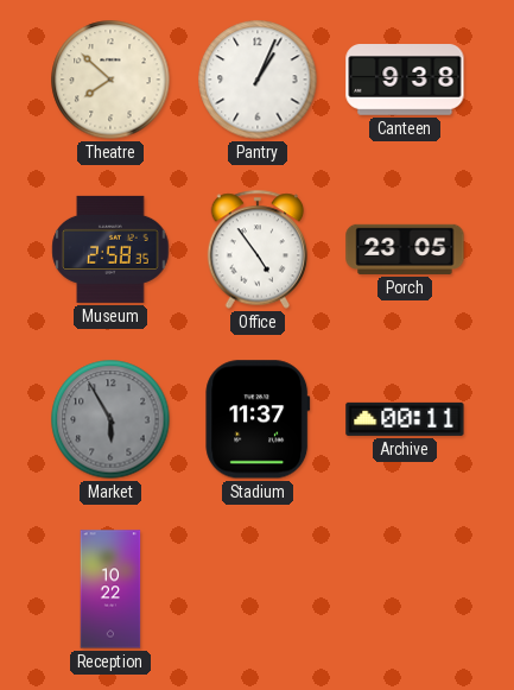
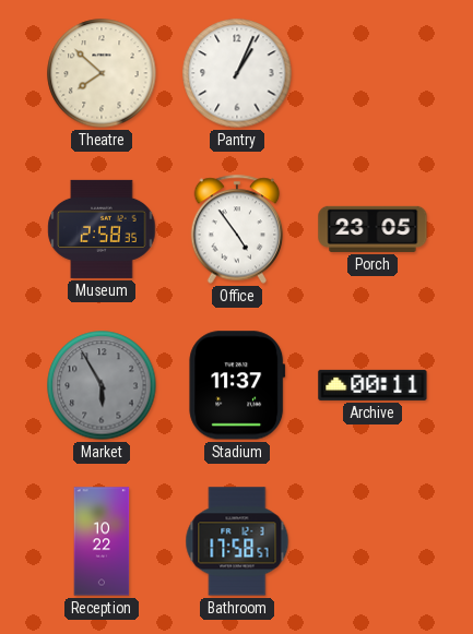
Canteen: 9:38 -> none
Bathroom: none -> 17:58
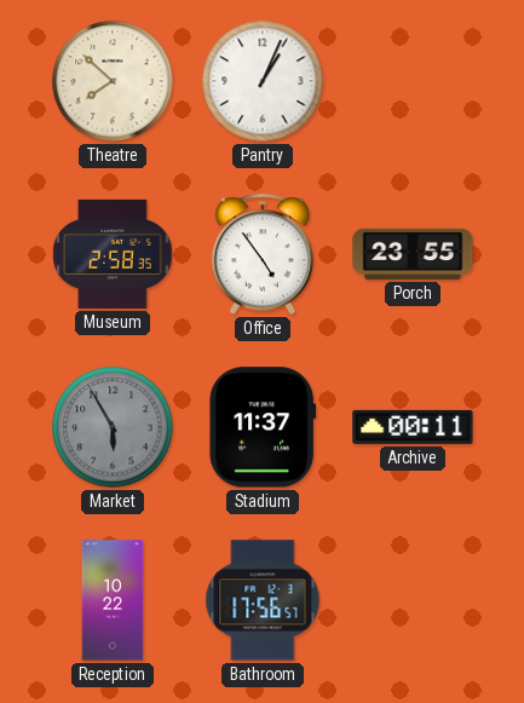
Porch: 23:05 -> 23:55
Bathroom: 17:58 -> 17:56
